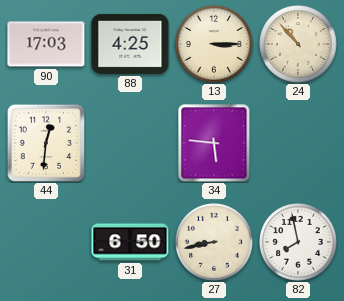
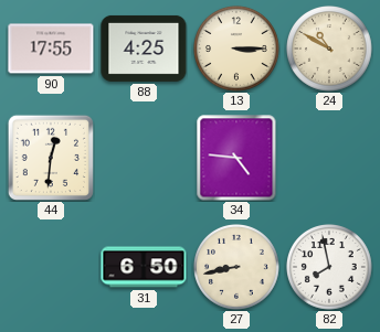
90: 17:03 -> 17:55
24: 10:53 -> 10:50
34: 5:46 -> 4:46
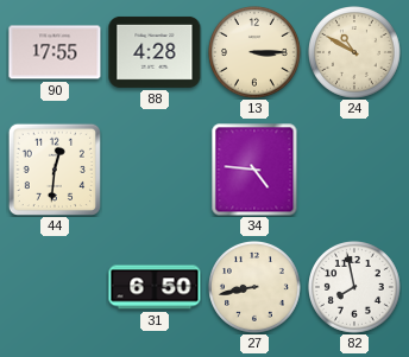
88: 4:25 -> 4:28
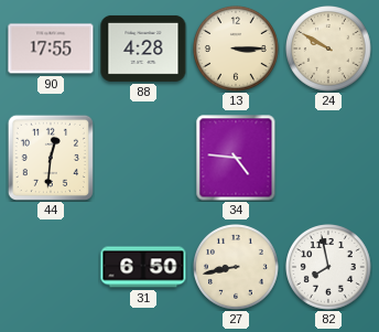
24: 10:50 -> 9:50
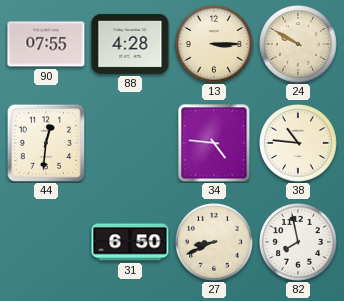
90: 17:55 -> 07:55
38: none -> 10:46
27: 8:43 -> 8:41
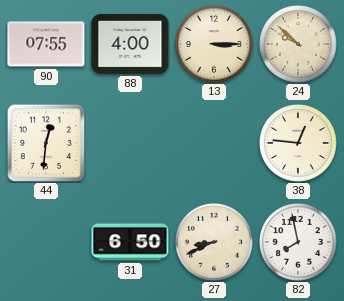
88: 4:28 -> 4:00
24: 9:50 -> 9:52
34: 4:46 -> none
38: 10:46 -> 12:46
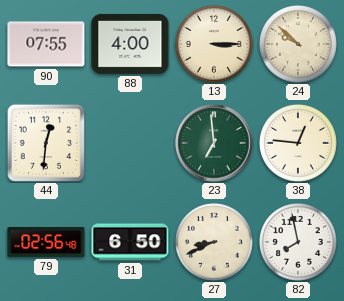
23: none -> 6:59
79: none -> 02:56
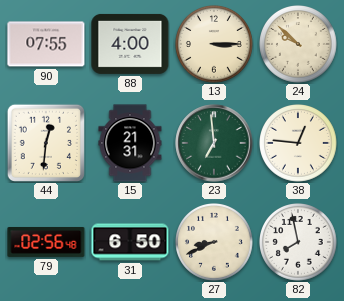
15: none -> 21:31
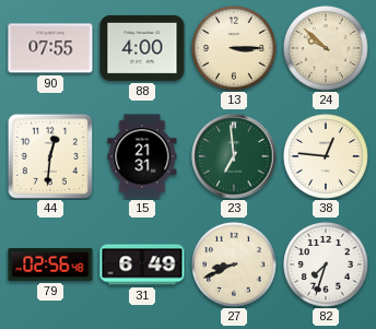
31: 6:50 -> 6:49
82: 7:58 -> 7:33
